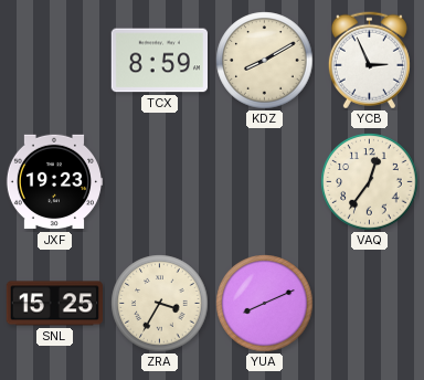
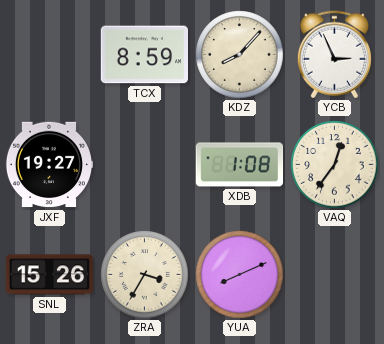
KDZ: 8:10 -> 8:07
JXF: 19:23 -> 19:27
XDB: none -> 1:08
SNL: 15:25 -> 15:26
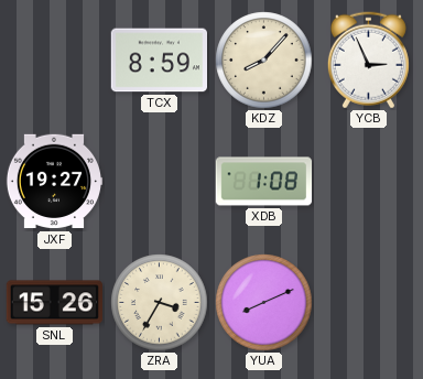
VAQ: 12:36 -> none
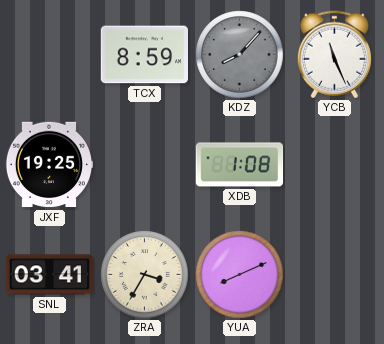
KDZ dial: cream -> grey
YCB: 2:56 -> 11:26
JXF: 19:27 -> 19:25
SNL: 15:26 -> 03:41
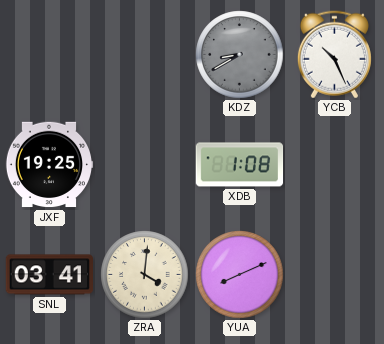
TCX: 8:59 -> none
KDZ: 8:07 -> 8:40
YCB: 11:26 -> 10:26
ZRA: 3:35 -> 4:01
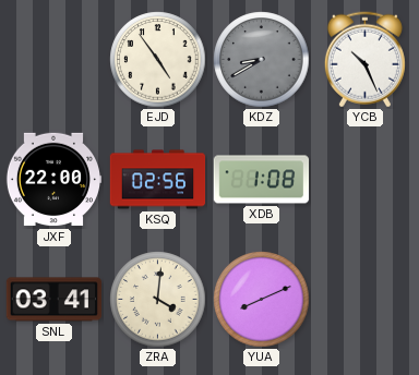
EJD: none -> 4:54
JXF: 19:25 -> 22:00
KSQ: none -> 02:56
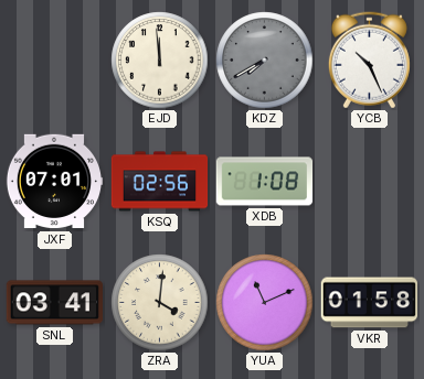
EJD: 4:54 -> 11:59
KDZ: 8:40 -> 7:40
JXF: 22:00 -> 07:01
YUA: 8:11 -> 11:11
VKR: none -> 01:58
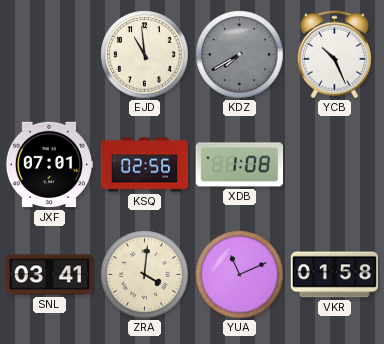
EJD: 11:59 -> 10:59
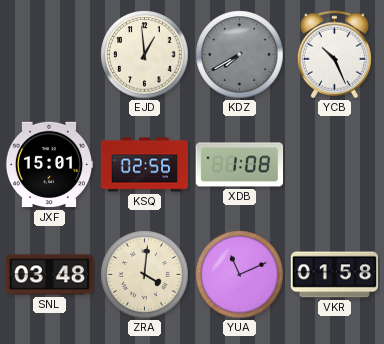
EJD: 10:59 -> 12:59
JXF: 07:01 -> 15:01
SNL: 03:41 -> 03:48
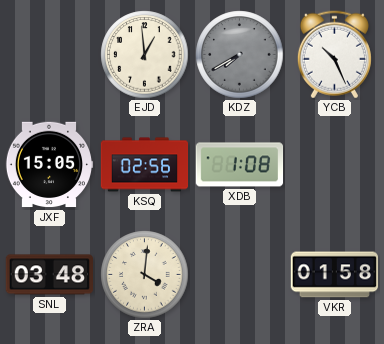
JXF: 15:01 -> 15:05
YUA: 11:11 -> none
